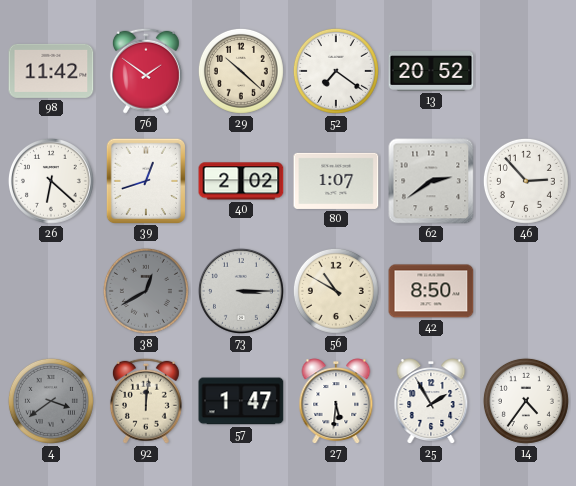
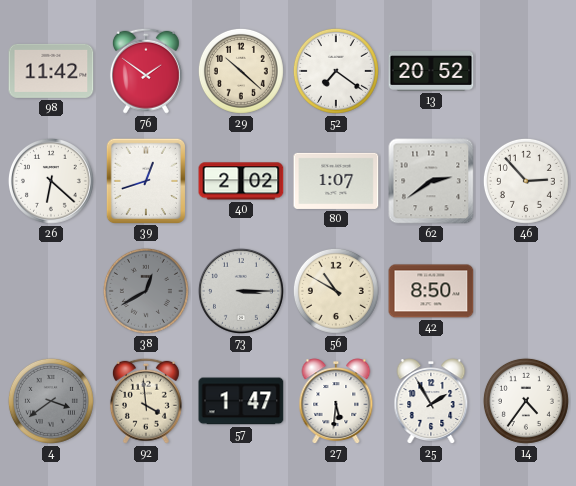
92: 12:01 -> 3:59
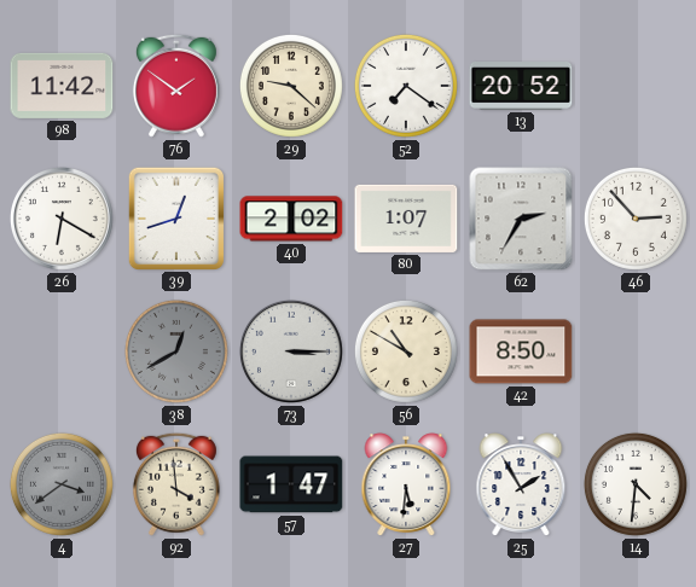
29: 10:22 -> 9:22
26: 6:22 -> 6:20
62: 2:39 -> 2:35
14: 4:36 -> 4:31
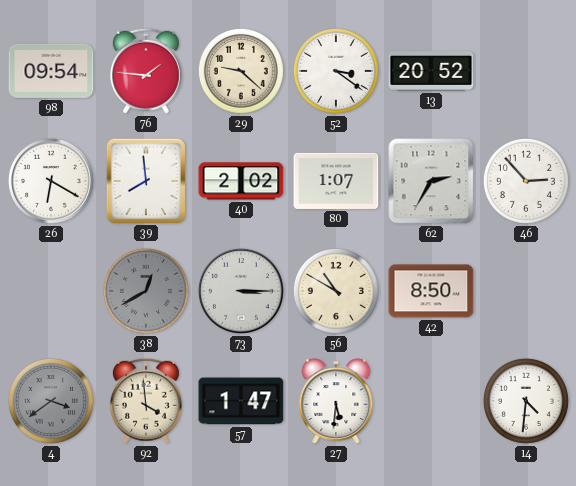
98: 11:42 -> 09:54
76: 1:51 -> 1:46
52: 7:21 -> 3:21
39: 12:42 -> 7:59
25: 1:55 -> none
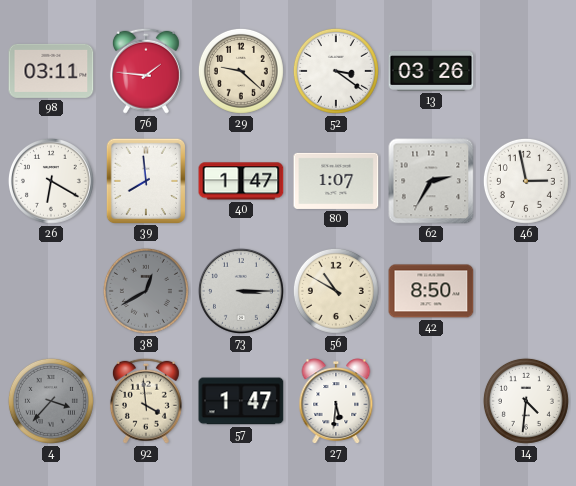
98: 09:54 -> 03:11
13: 20:52 -> 03:26
40: 2:02 -> 1:47
46: 2:53 -> 2:58
4: 3:39 -> 3:37
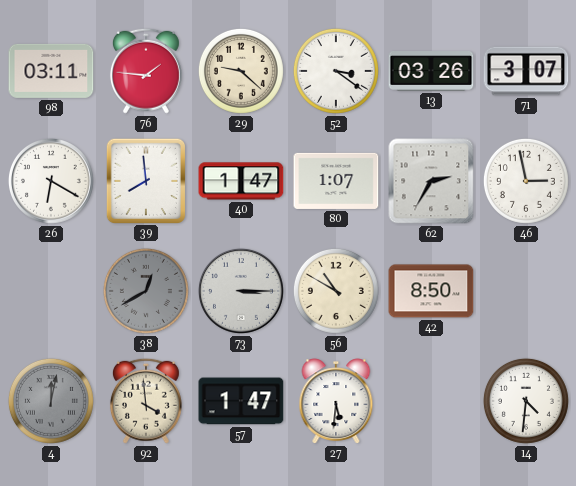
71: none -> 3:07
4: 3:37 -> 12:02
